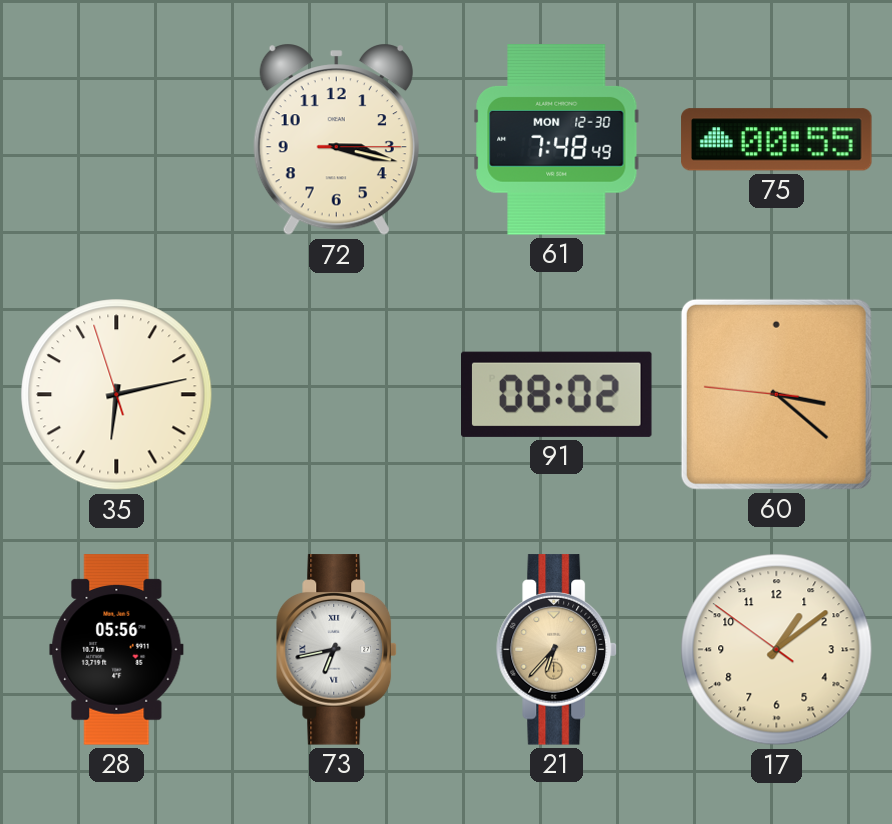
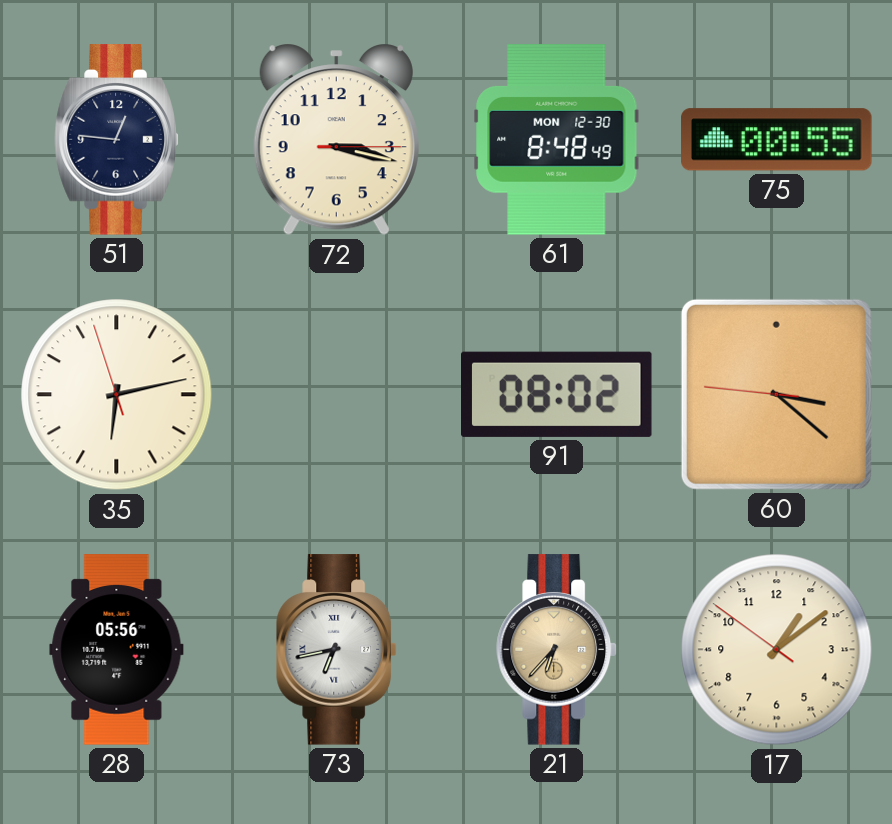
51: none -> 12:46
61: 7:48 -> 8:48
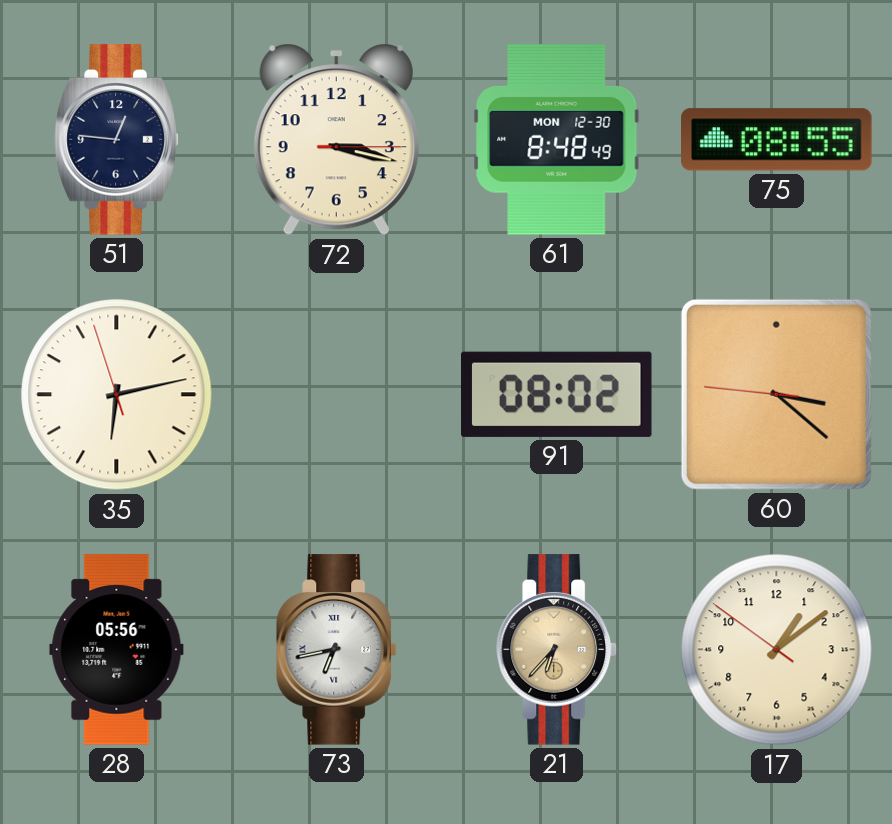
75: 00:55 -> 08:55
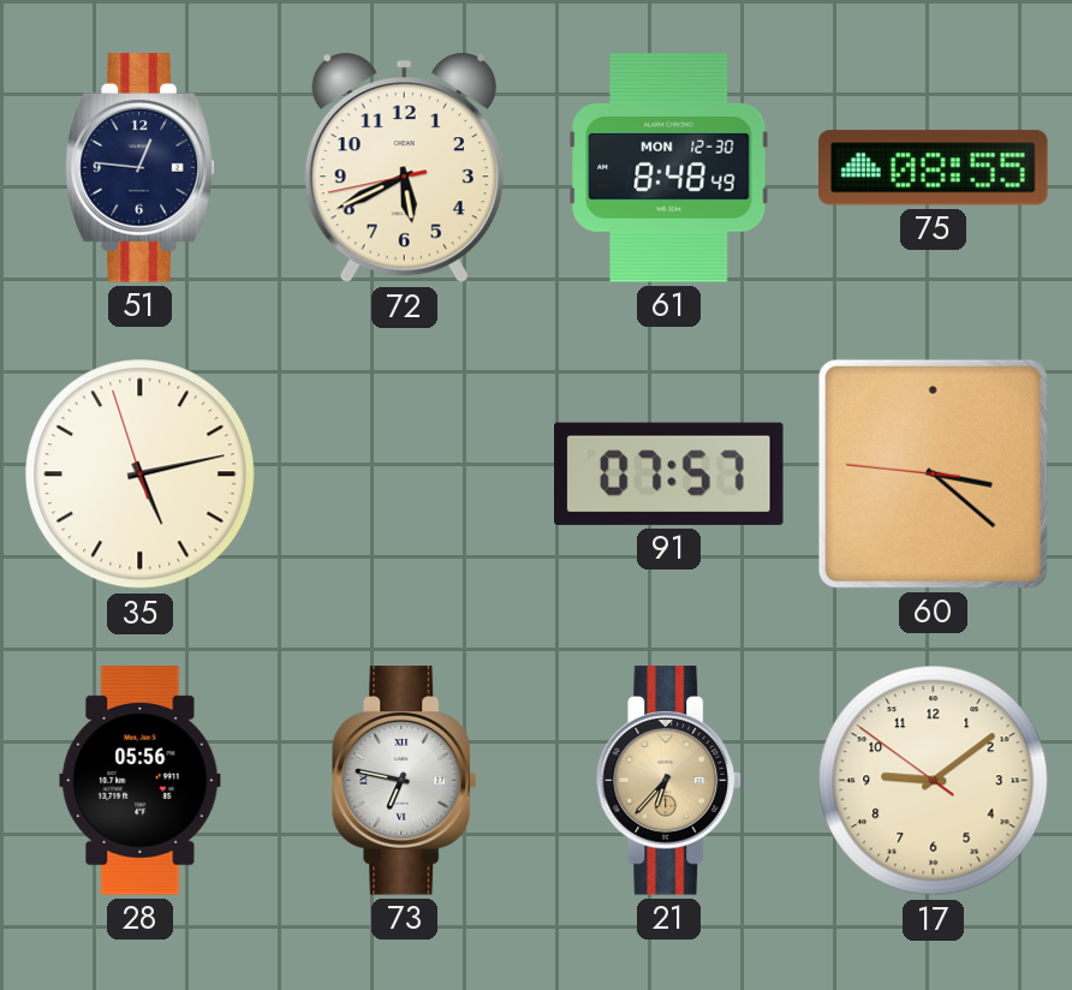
72: 3:17 -> 5:40
35: 6:12 -> 5:12
91: 08:02 -> 07:57
73: 6:43 -> 6:47
17: 1:08 -> 9:08
